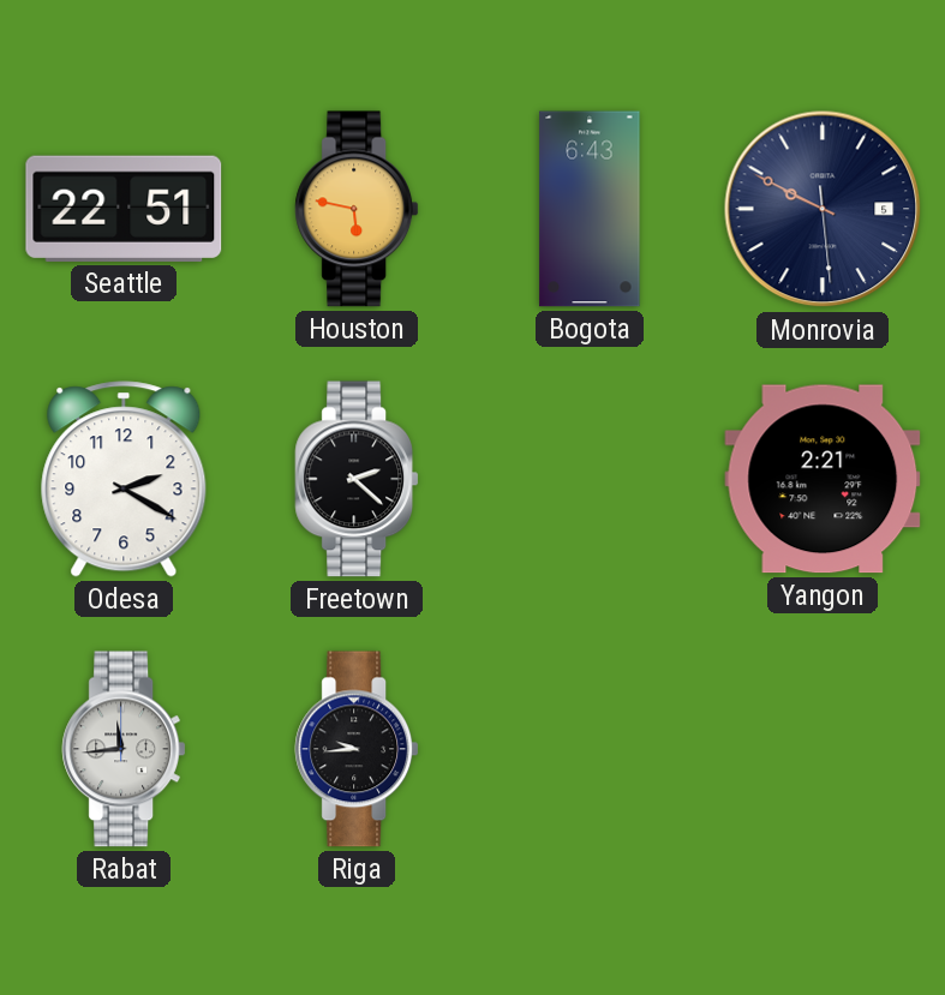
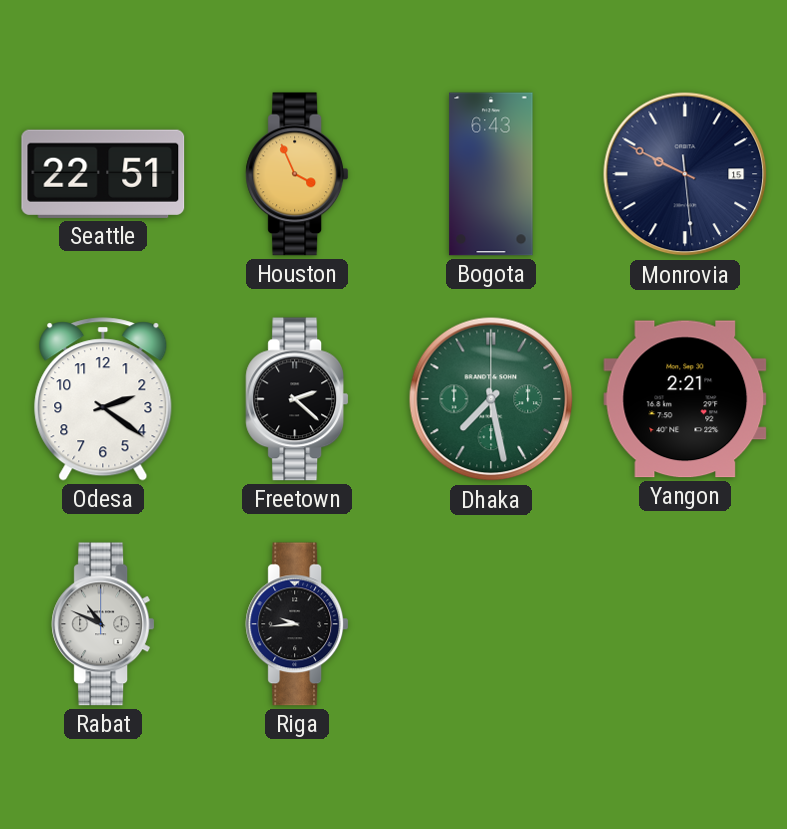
Houston: 5:47 -> 3:56
Monrovia date: 5 -> 15
Odesa: 2:20 -> 2:21
Dhaka: none -> 7:28
Rabat: 11:44 -> 10:49
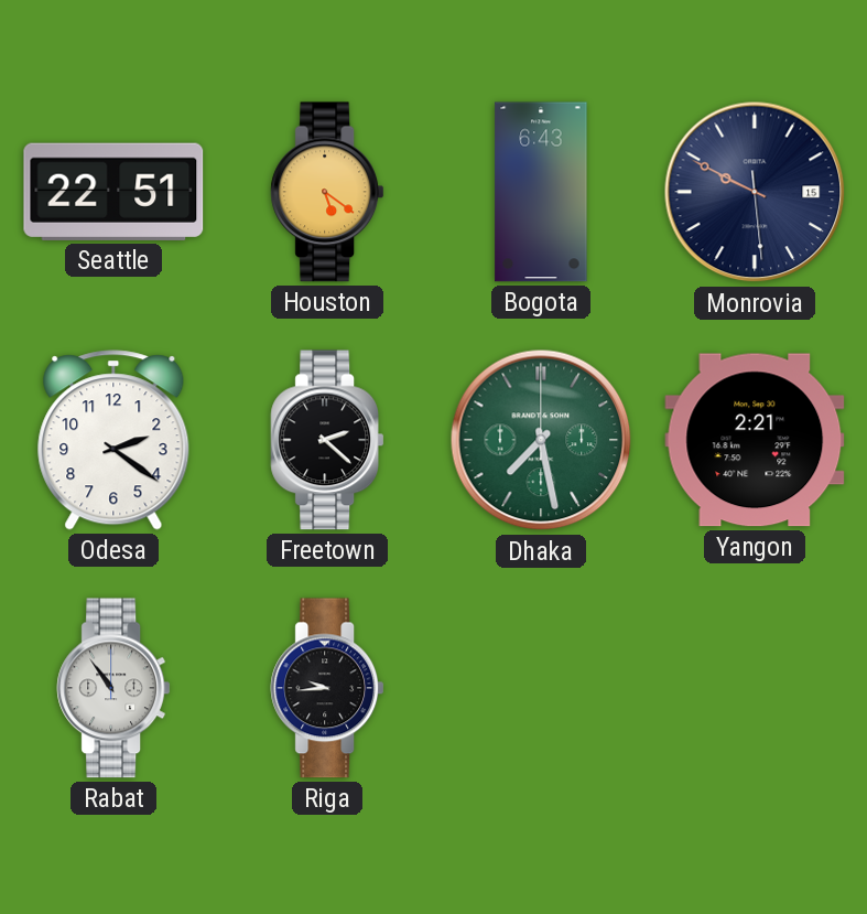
Houston: 3:56 -> 5:21
Rabat: 10:49 -> 10:54
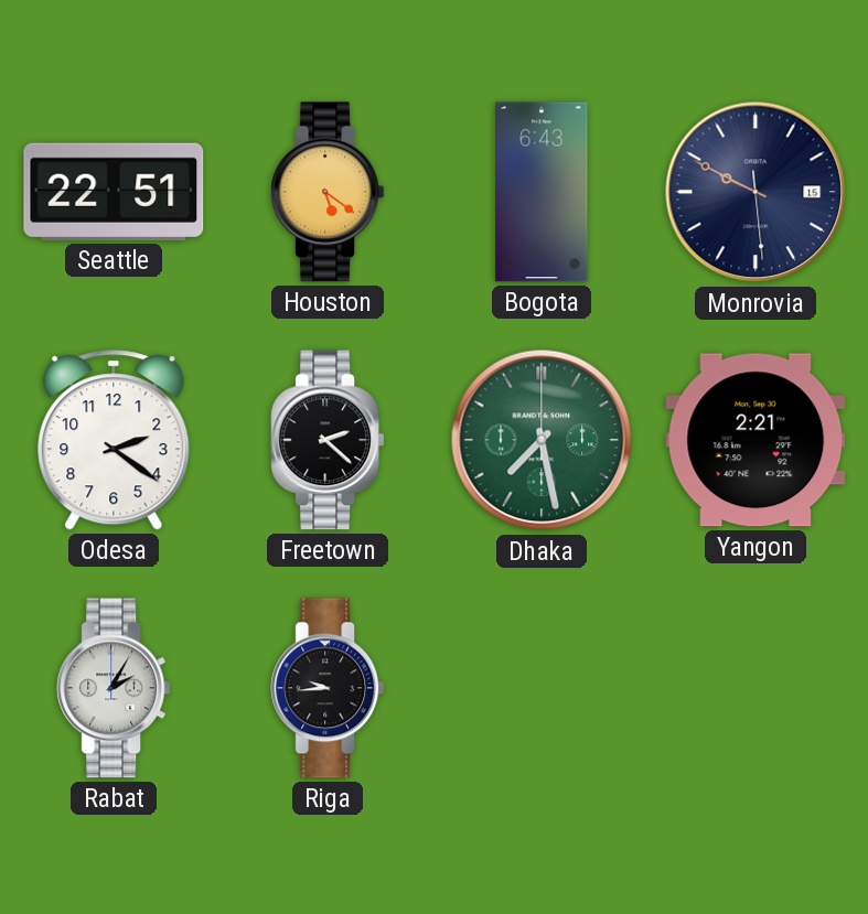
Rabat: 10:54 -> 2:05
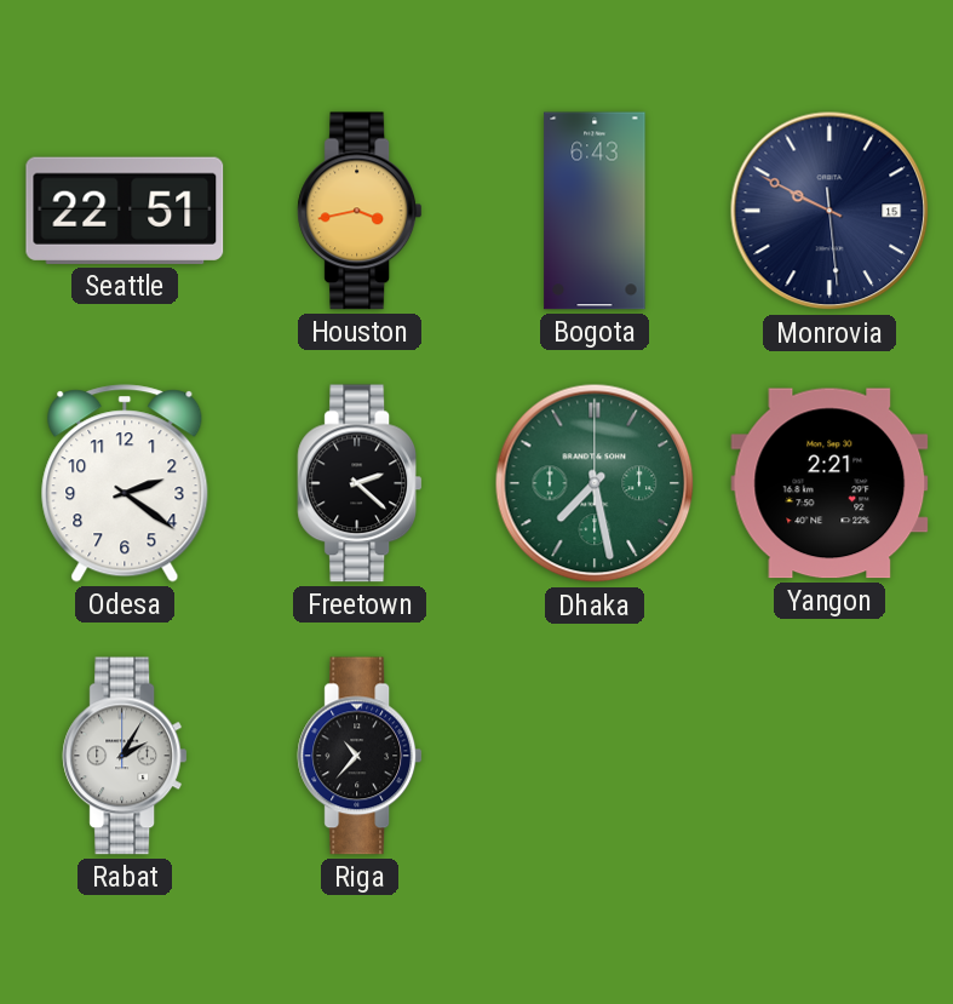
Houston: 5:21 -> 3:43
Riga: 9:44 -> 10:37
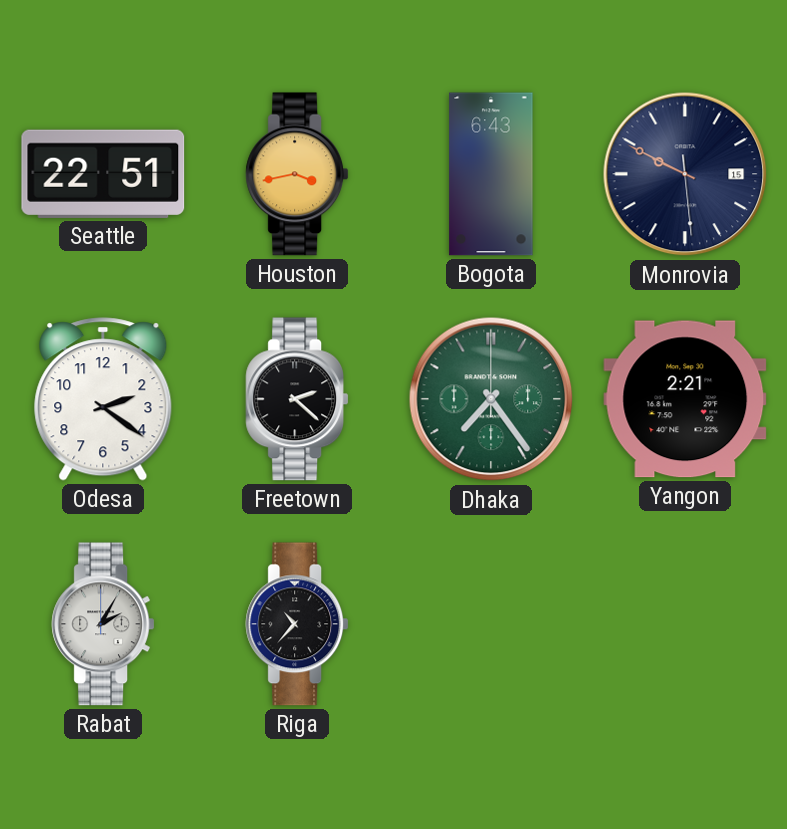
Dhaka: 7:28 -> 7:24
